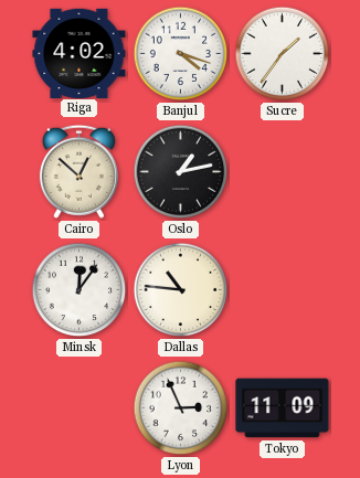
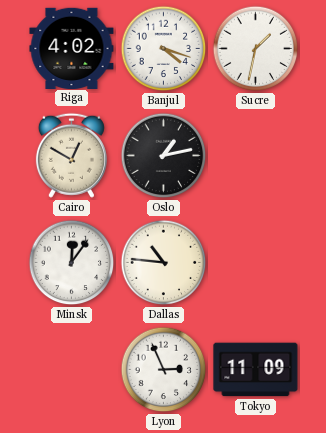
Sucre: 1:36 -> 1:32
Cairo: 12:52 -> 12:50
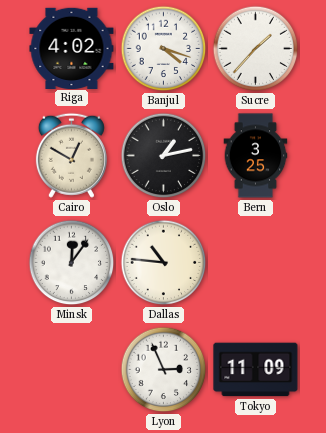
Sucre: 1:32 -> 1:37
Bern: none -> 3:25
